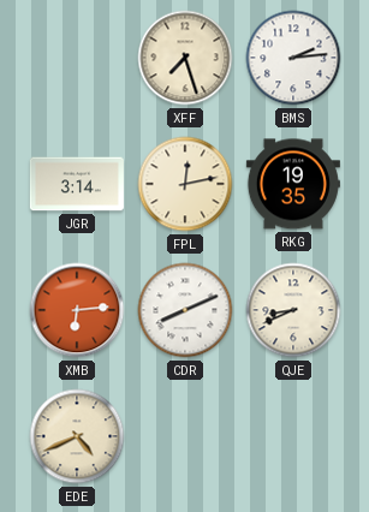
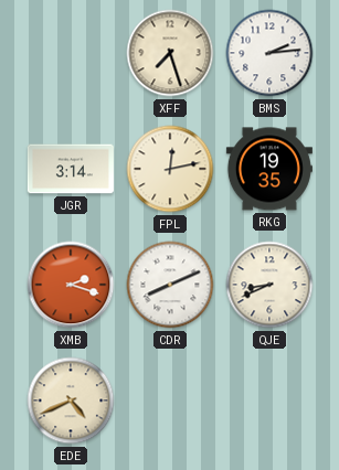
XMB: 6:14 -> 2:18
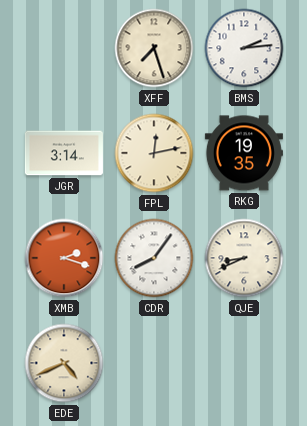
CDR: 8:11 -> 8:06
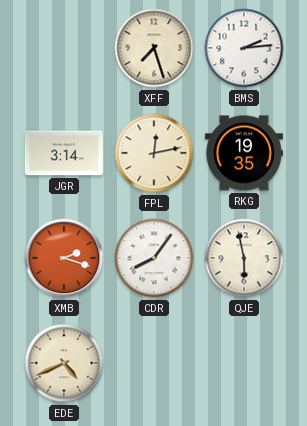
QJE: 8:41 -> 5:58
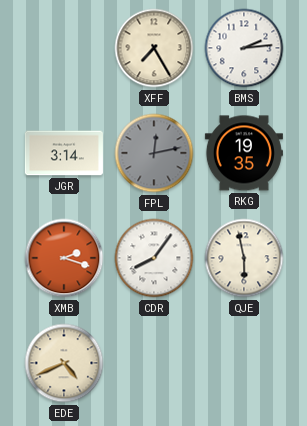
XFF: 7:27 -> 7:25
FPL dial: cream -> grey
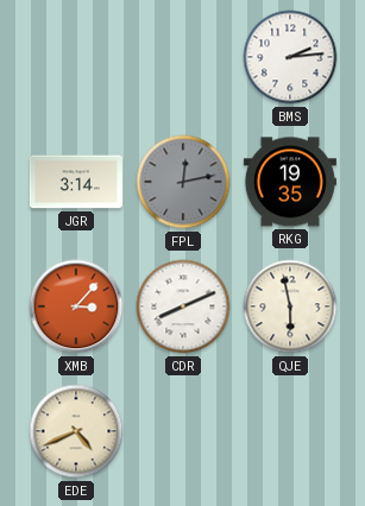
XFF: 7:25 -> none
XMB: 2:18 -> 3:07
CDR: 8:06 -> 8:11
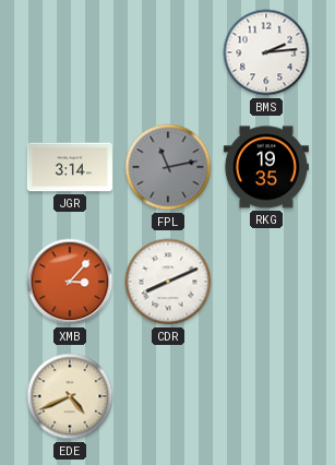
FPL: 12:13 -> 11:13
QJE: 5:58 -> none
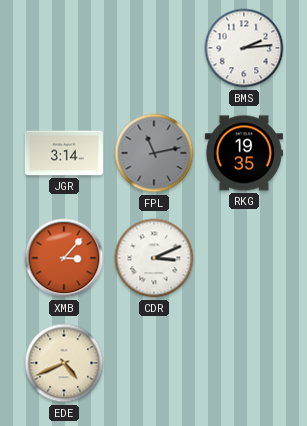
CDR: 8:11 -> 3:11
